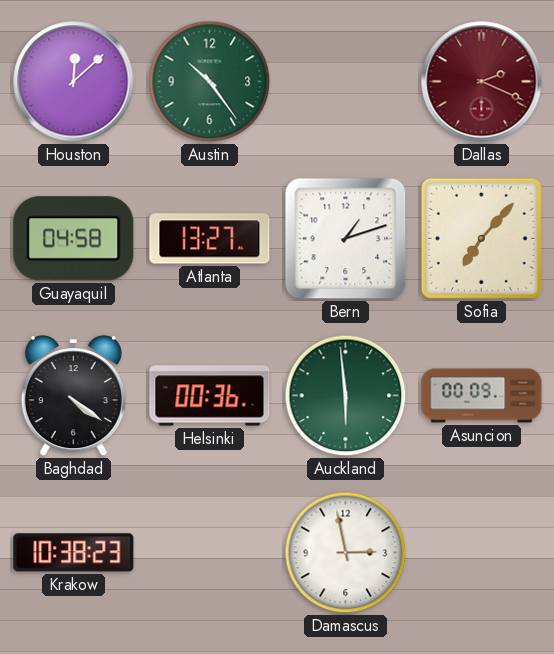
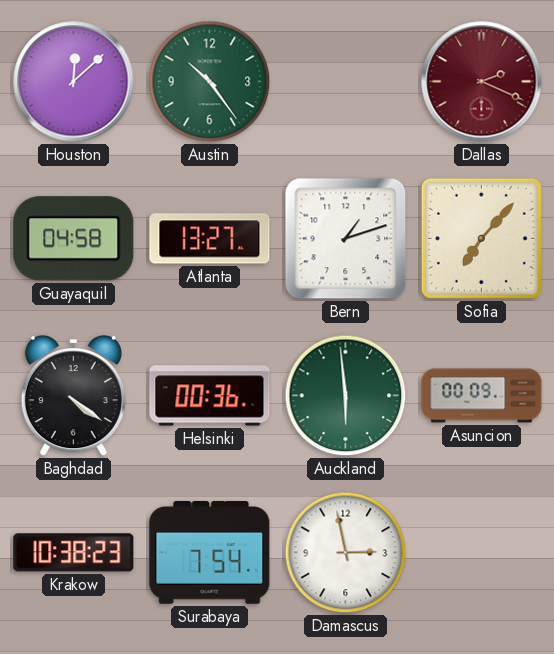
Surabaya: none -> 7:54
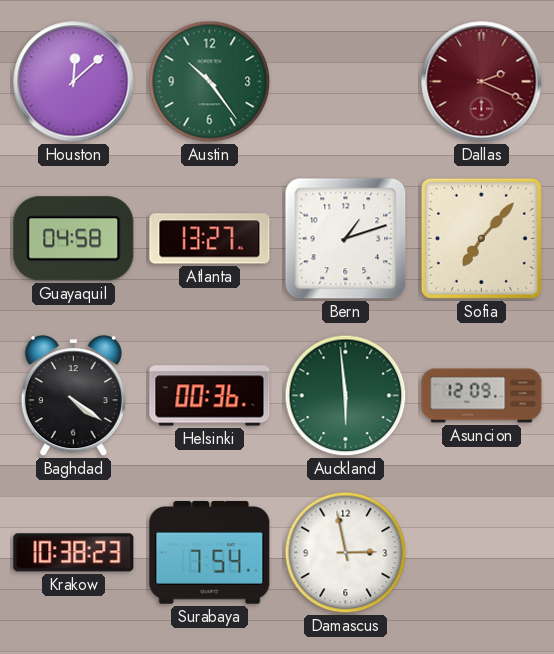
Asuncion: 00:09 -> 12:09
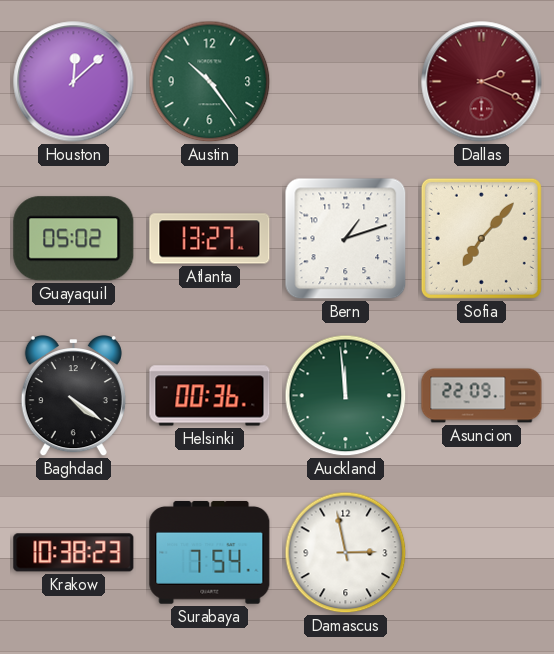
Guayaquil: 04:58 -> 05:02
Auckland: 5:59 -> 11:59
Asuncion: 12:09 -> 22:09
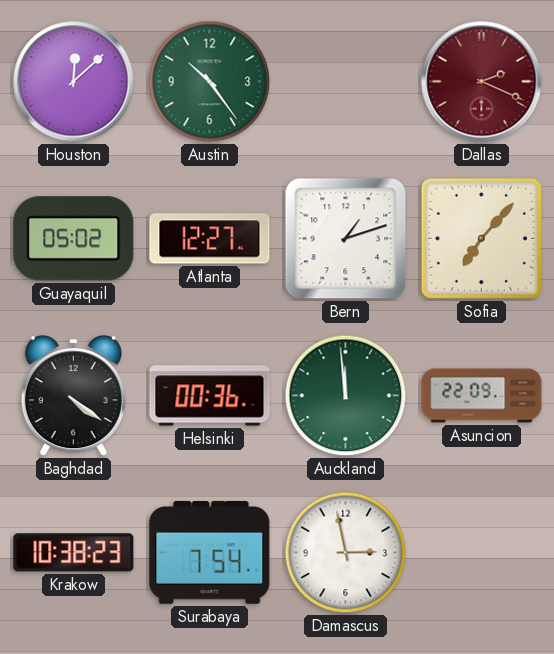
Atlanta: 13:27 -> 12:27
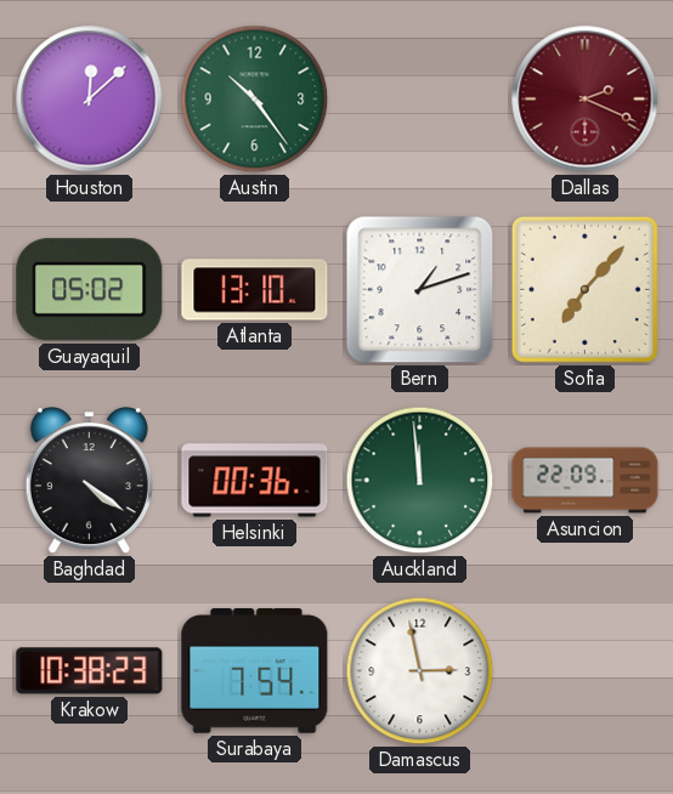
Atlanta: 12:27 -> 13:10
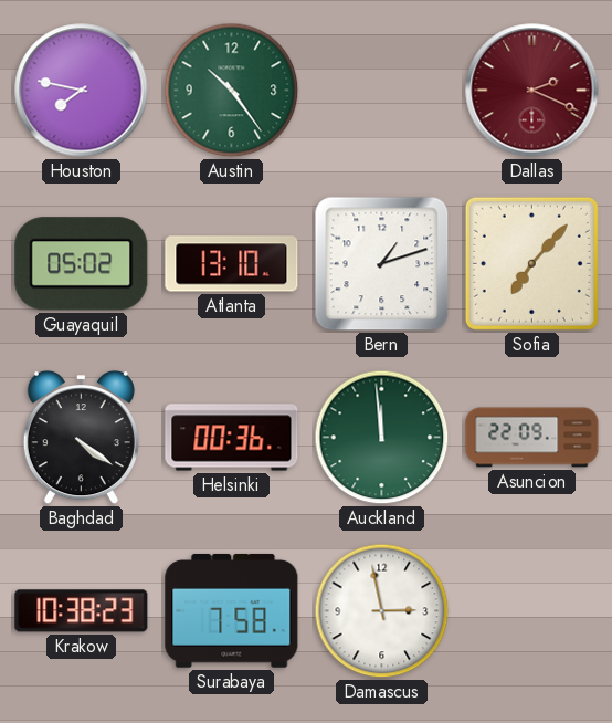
Houston: 12:08 -> 7:47
Surabaya: 7:54 -> 7:58
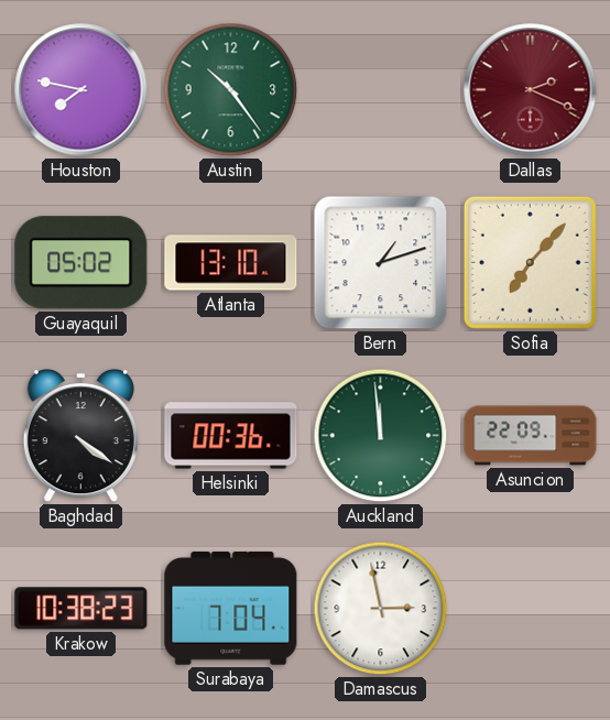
Surabaya: 7:58 -> 7:04
